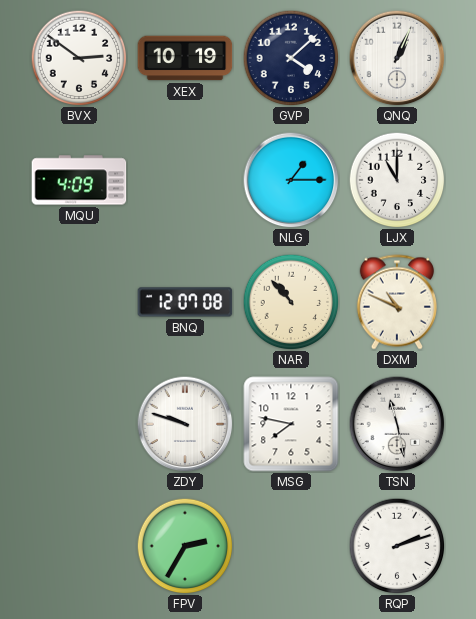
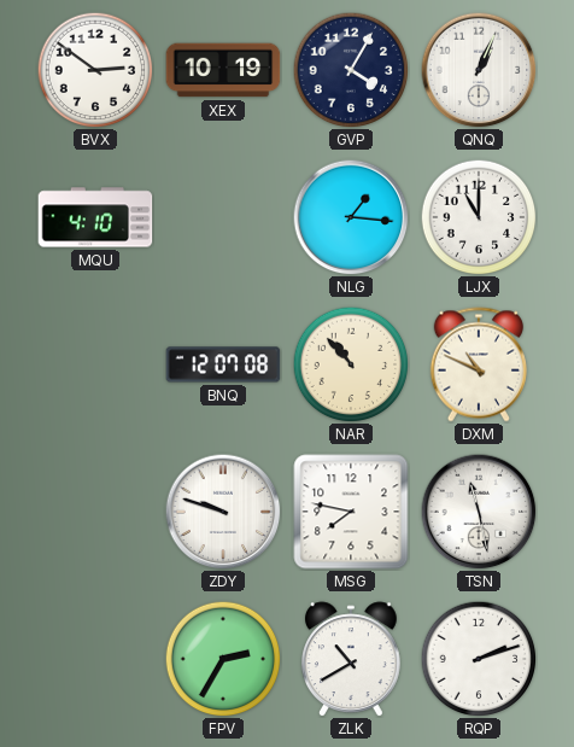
GVP: 4:08 -> 4:05
MQU: 4:09 -> 4:10
NLG: 1:15 -> 1:16
ZLK: none -> 10:40
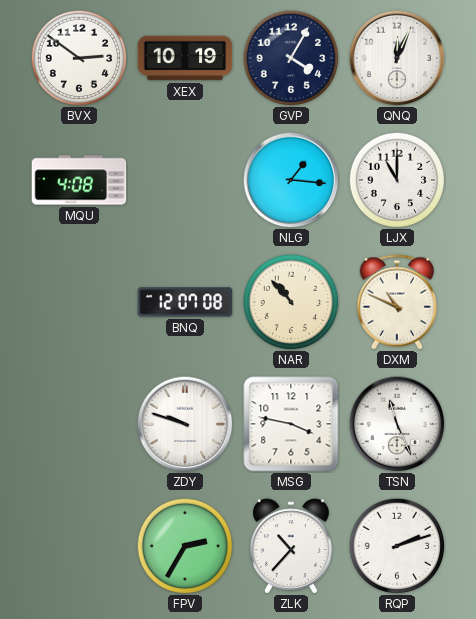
QNQ: 1:04 -> 12:04
MQU: 4:10 -> 4:08
MSG: 7:47 -> 3:47
TSN: 11:28 -> 11:26
ZLK: 10:40 -> 10:37
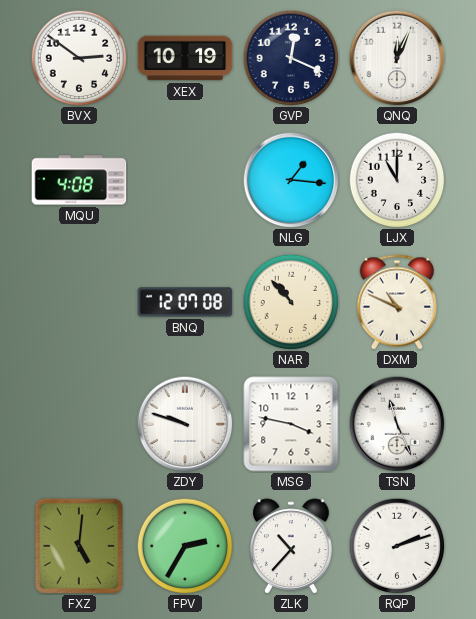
GVP: 4:05 -> 12:19
FXZ: none -> 5:01
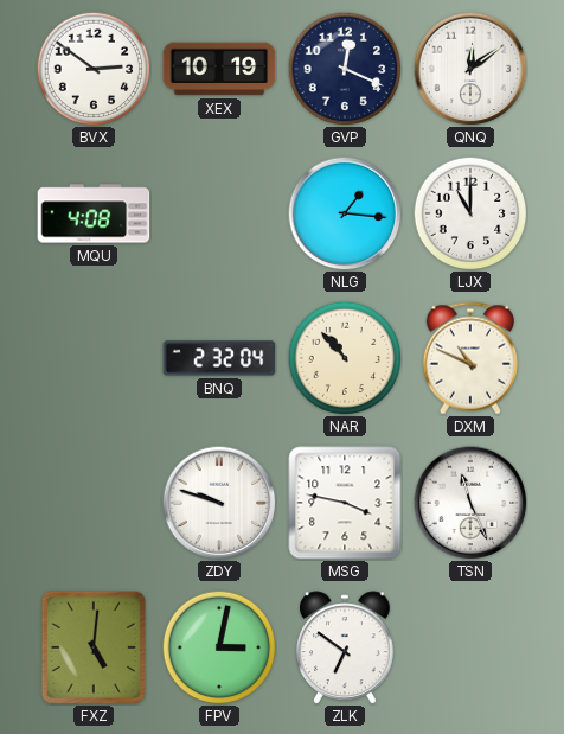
QNQ: 12:04 -> 12:09
BNQ: 12:07 -> 2:32
FPV: 2:35 -> 3:02
ZLK: 10:37 -> 6:51
RQP: 2:12 -> none
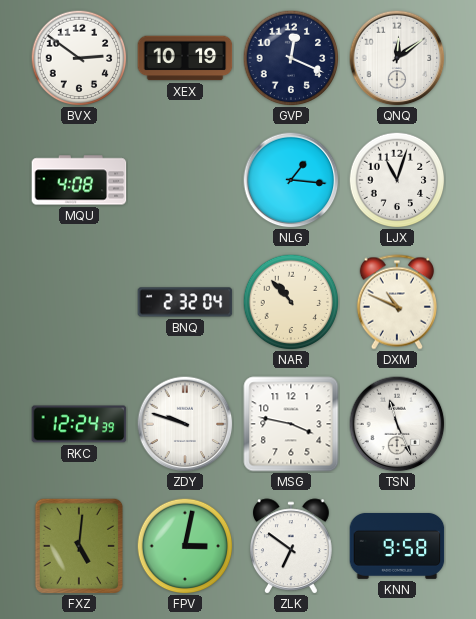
LJX: 11:00 -> 11:03
RKC: none -> 12:24
KNN: none -> 9:58
